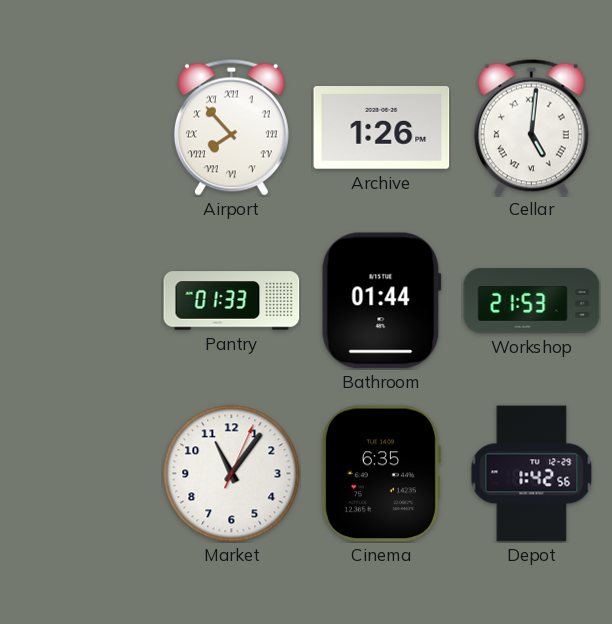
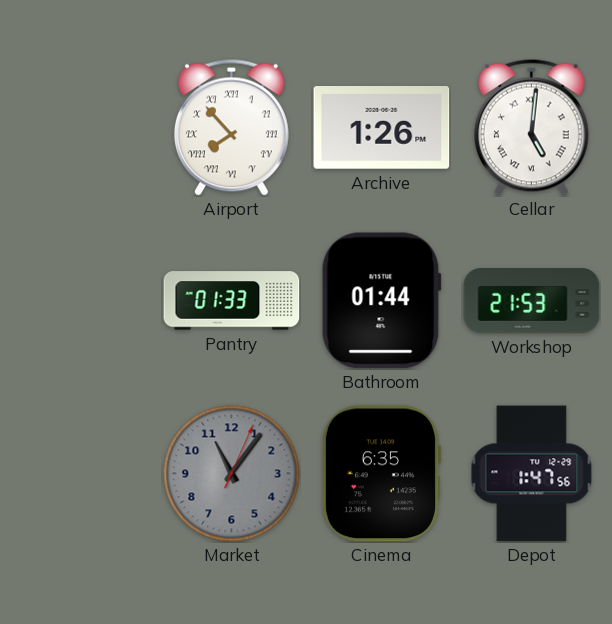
Market dial: white -> grey
Depot: 1:42 -> 1:47
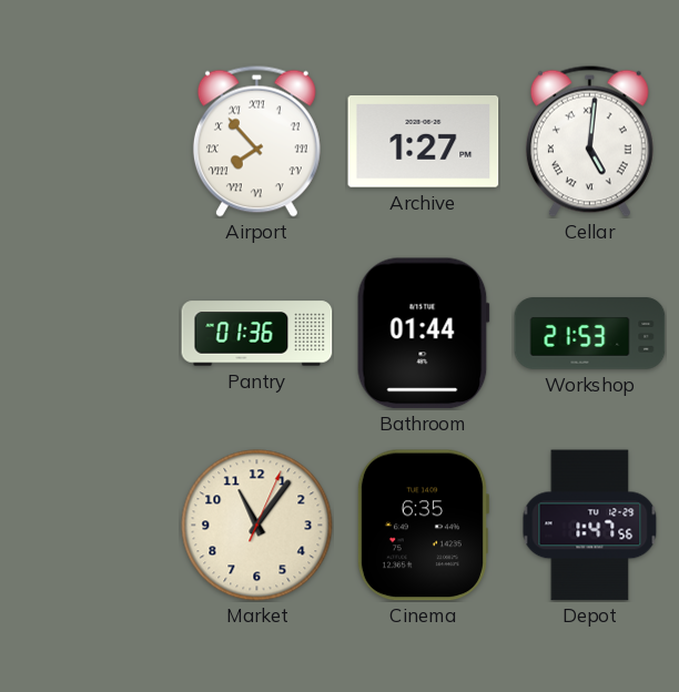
Archive: 1:26 -> 1:27
Pantry: 01:33 -> 01:36
Market dial: grey -> cream
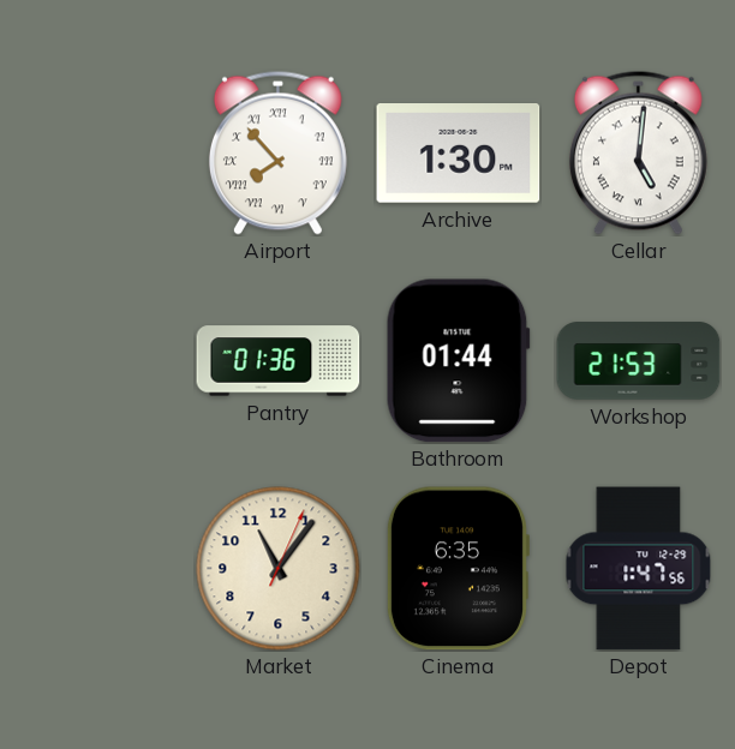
Archive: 1:27 -> 1:30
